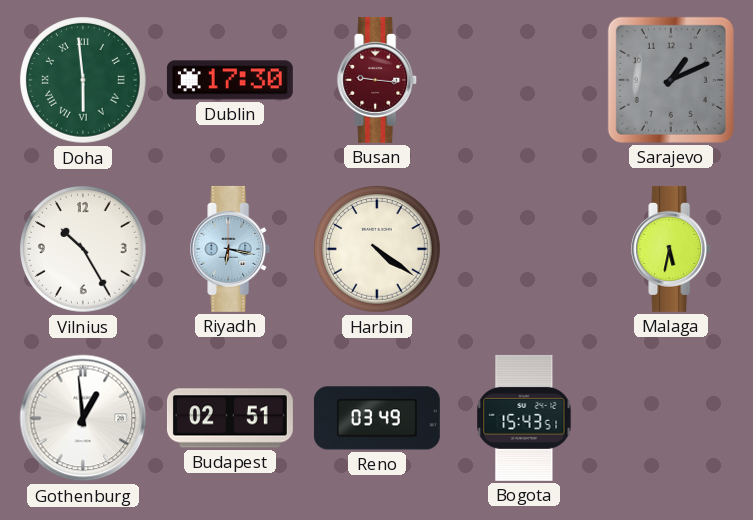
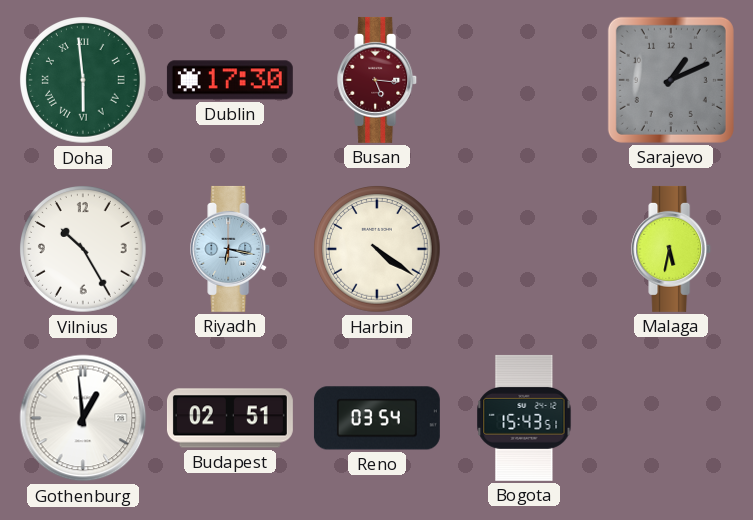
Busan: 9:16 -> 5:16
Reno: 03:49 -> 03:54
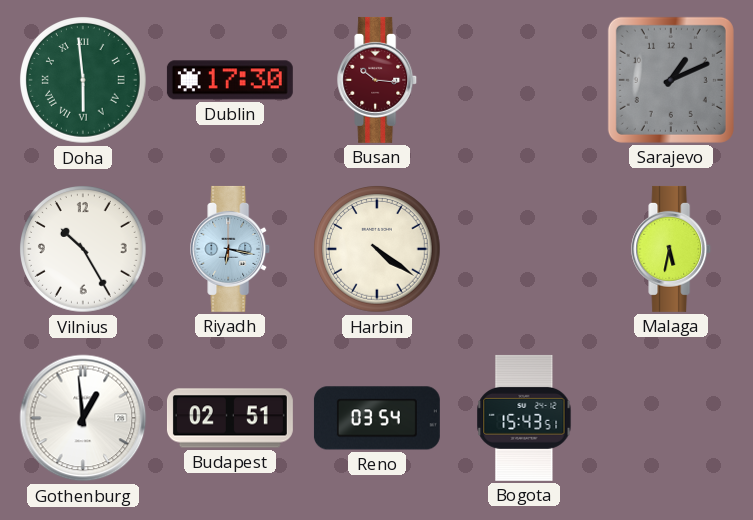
Busan: 5:16 -> 10:16
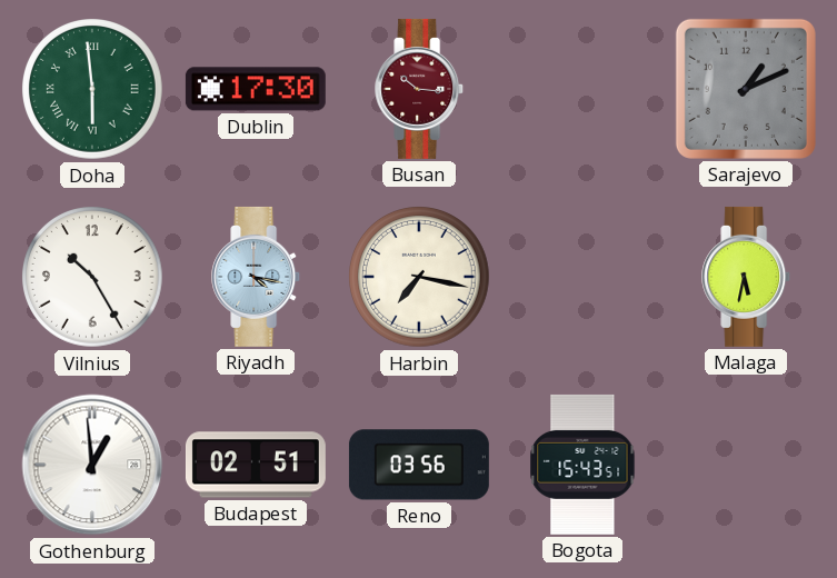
Riyadh: 6:17 -> 4:17
Harbin: 4:21 -> 7:17
Reno: 03:54 -> 03:56
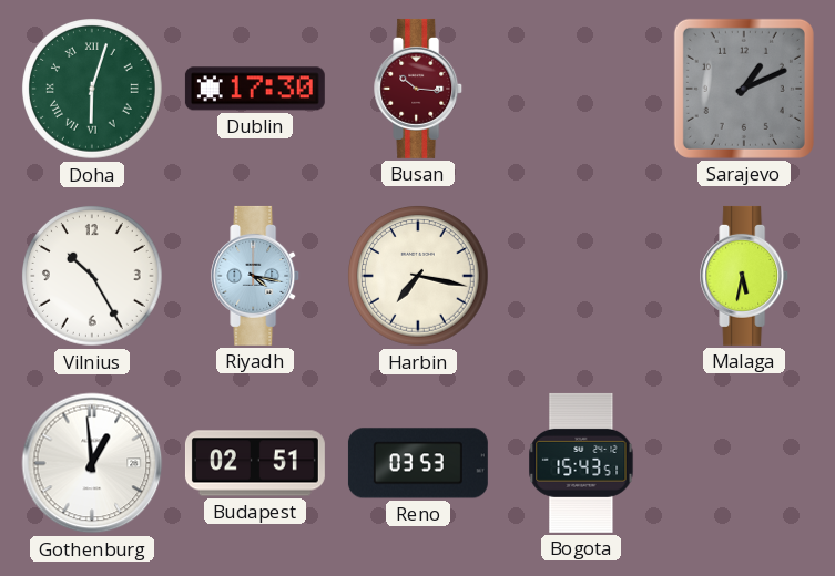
Doha: 5:59 -> 6:03
Reno: 03:56 -> 03:53
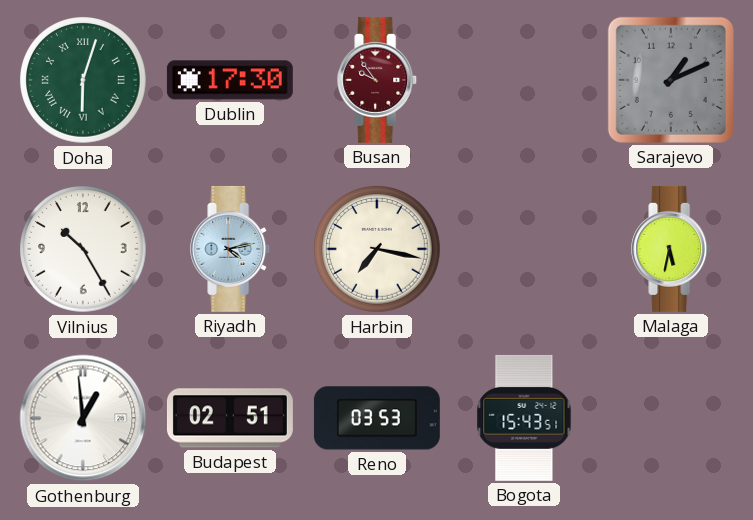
Busan: 10:16 -> 9:54
Riyadh: 4:17 -> 4:13
